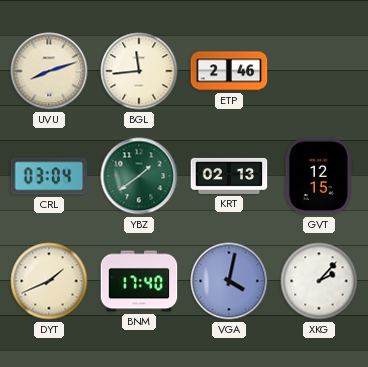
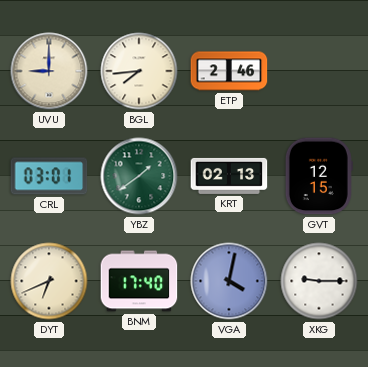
UVU: 8:12 -> 9:00
BGL: 11:44 -> 7:44
CRL: 03:04 -> 03:01
DYT: 1:41 -> 6:41
XKG: 2:07 -> 9:15
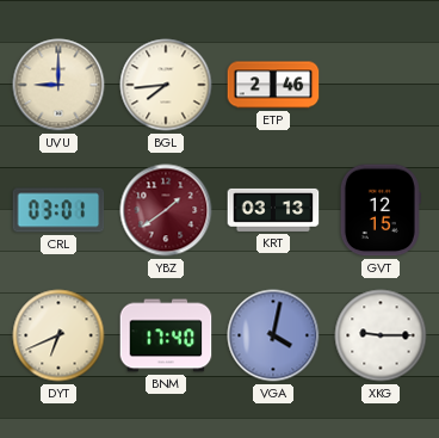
YBZ dial: green -> burgundy
KRT: 02:13 -> 03:13
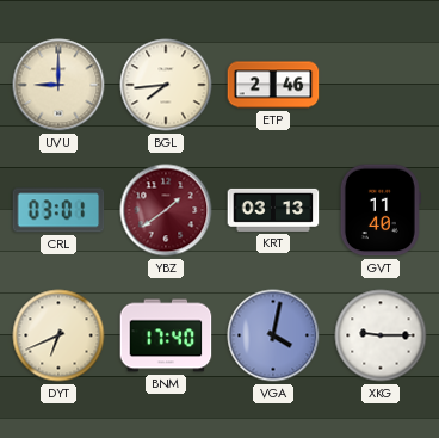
GVT: 12:15 -> 11:40
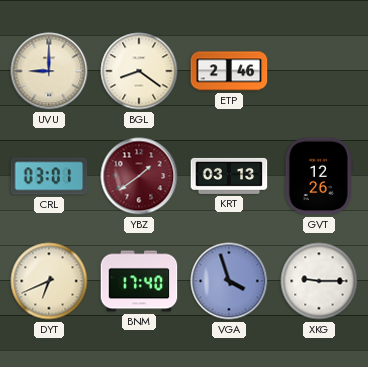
BGL: 7:44 -> 8:21
GVT: 11:40 -> 12:26
VGA: 4:02 -> 3:57
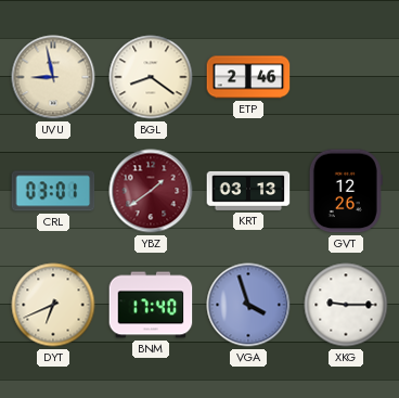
UVU: 9:00 -> 8:58
